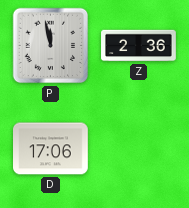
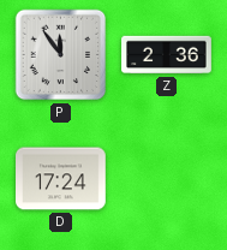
P: 11:58 -> 11:54
D: 17:06 -> 17:24
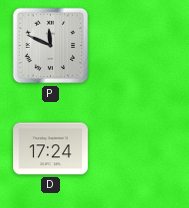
P: 11:54 -> 11:49
Z: 2:36 -> none
